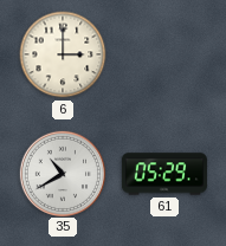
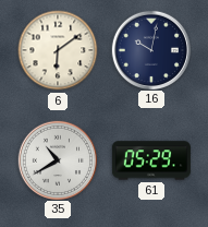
6: 3:00 -> 6:09
16: none -> 10:02
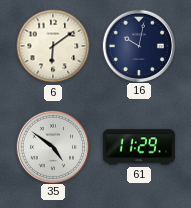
35: 10:40 -> 4:51
61: 05:29 -> 11:29
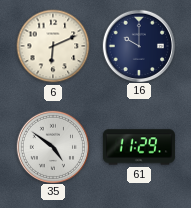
6: 6:09 -> 6:11
16: 10:02 -> 10:00
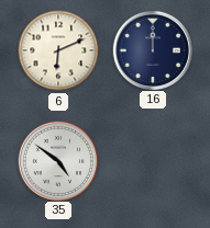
16: 10:00 -> 12:00
61: 11:29 -> none
